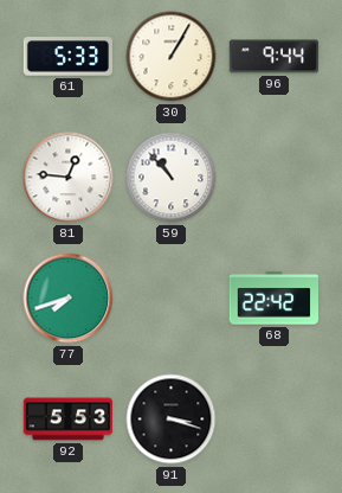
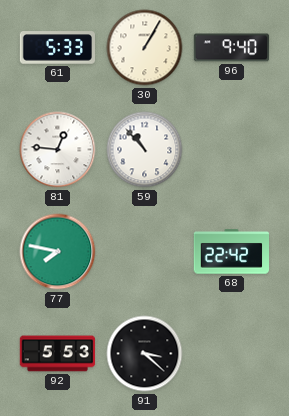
96: 9:44 -> 9:40
77: 7:42 -> 7:47
91: 3:18 -> 3:22
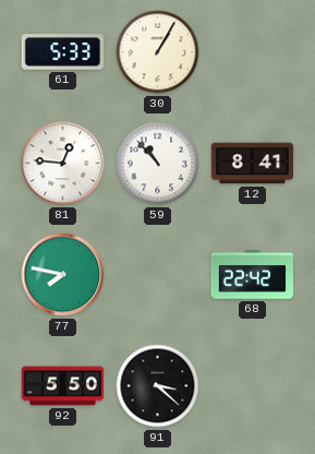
96: 9:40 -> none
12: none -> 8:41
92: 5:53 -> 5:50
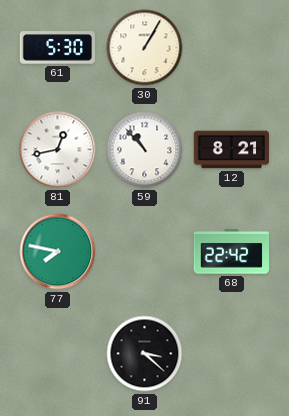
61: 5:33 -> 5:30
81: 12:46 -> 12:43
12: 8:41 -> 8:21
92: 5:50 -> none
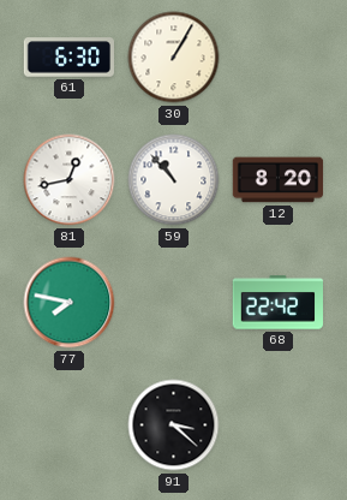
61: 5:30 -> 6:30
12: 8:21 -> 8:20
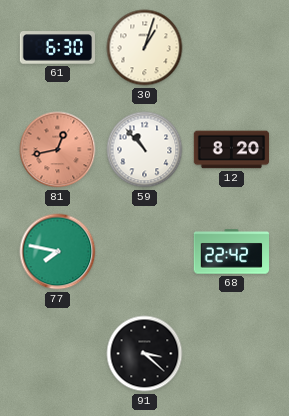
30: 1:05 -> 1:03
81 dial: white -> salmon
